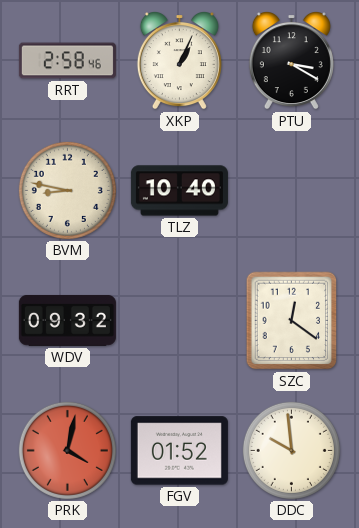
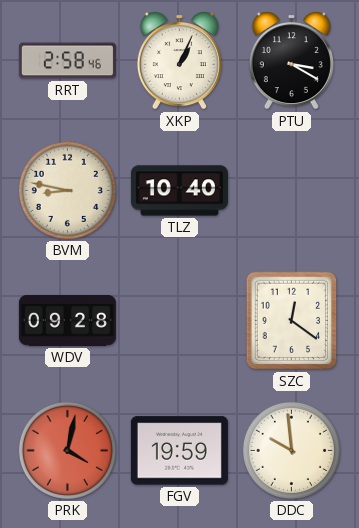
WDV: 09:32 -> 09:28
FGV: 01:52 -> 19:59
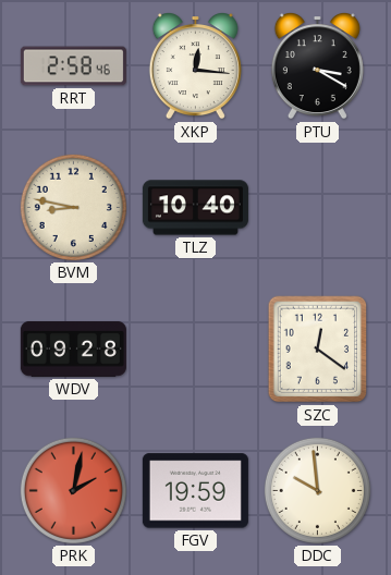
XKP: 1:04 -> 12:16
PRK: 4:02 -> 2:02
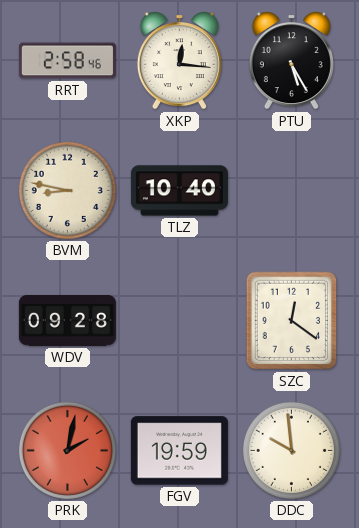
PTU: 3:20 -> 5:25
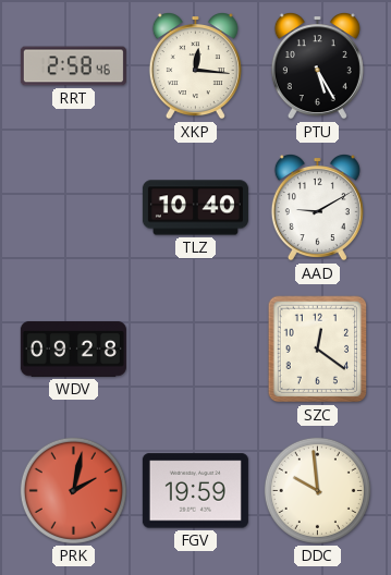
BVM: 8:47 -> none
AAD: none -> 9:10
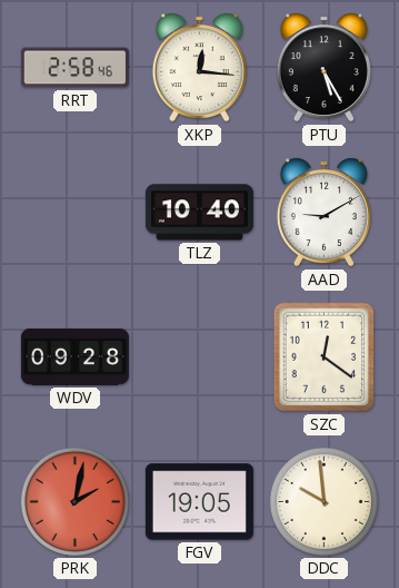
FGV: 19:59 -> 19:05
